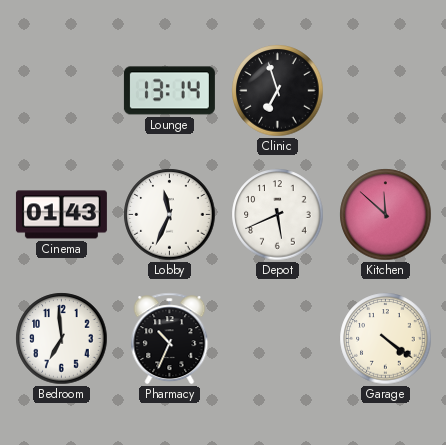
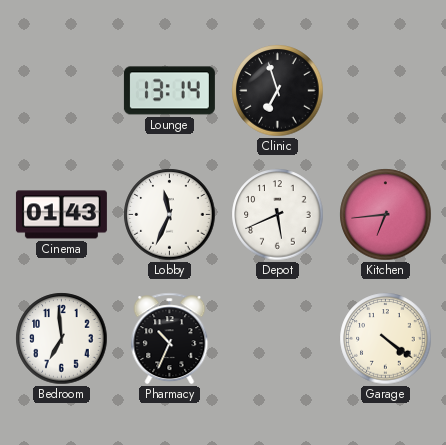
Kitchen: 11:52 -> 6:44
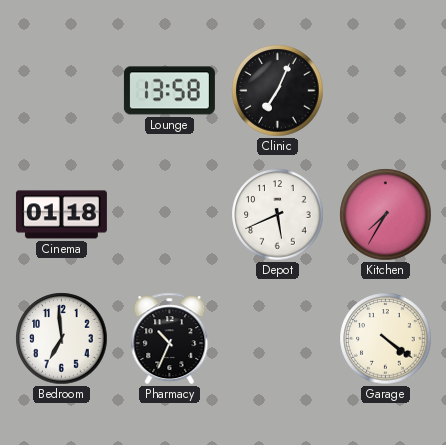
Lounge: 13:14 -> 13:58
Clinic: 6:57 -> 7:04
Cinema: 01:43 -> 01:18
Lobby: 11:34 -> none
Kitchen: 6:44 -> 7:35
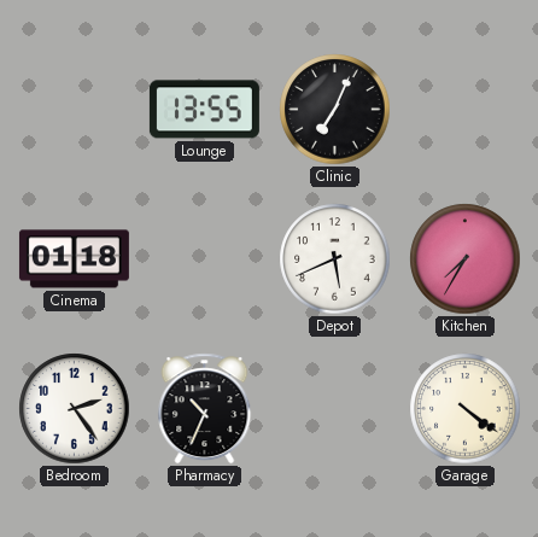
Lounge: 13:58 -> 13:55
Bedroom: 6:59 -> 2:24
